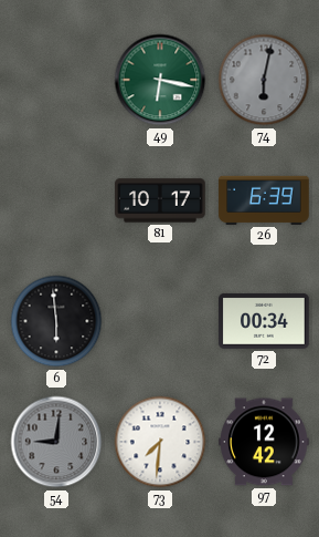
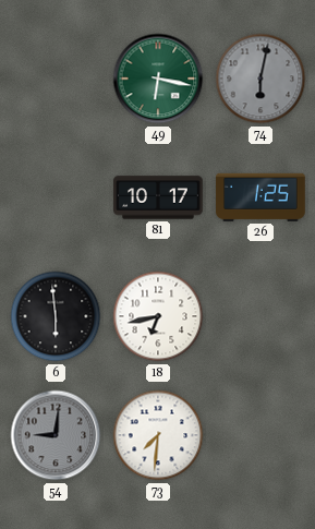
26: 6:39 -> 1:25
18: none -> 6:43
72: 00:34 -> none
97: 12:42 -> none
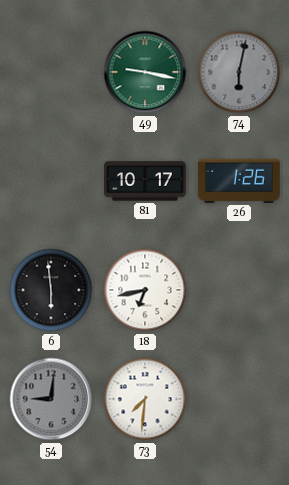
49: 6:17 -> 9:17
26: 1:25 -> 1:26
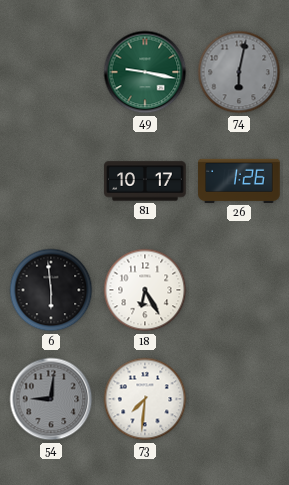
18: 6:43 -> 6:25
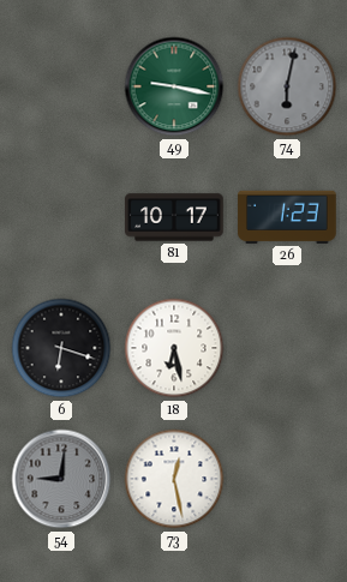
26: 1:26 -> 1:23
6: 5:59 -> 6:18
18: 6:25 -> 6:28
73: 7:31 -> 12:28
